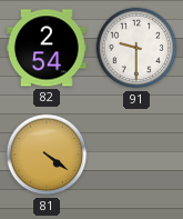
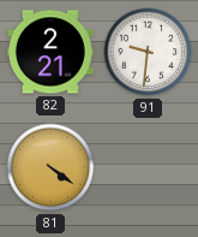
82: 2:54 -> 2:21
91: 9:30 -> 9:31
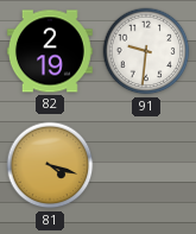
82: 2:21 -> 2:19
81: 4:21 -> 4:18
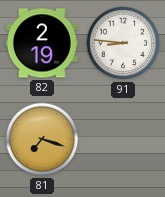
91: 9:31 -> 8:46
81: 4:18 -> 7:18
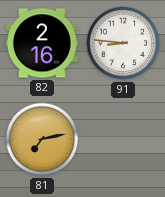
82: 2:19 -> 2:16
81: 7:18 -> 7:13
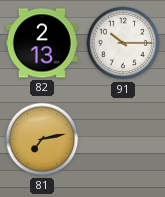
82: 2:16 -> 2:13
91: 8:46 -> 10:15
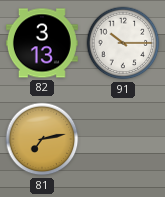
82: 2:13 -> 3:13
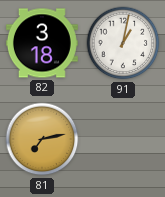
82: 3:13 -> 3:18
91: 10:15 -> 1:02
